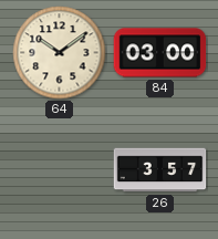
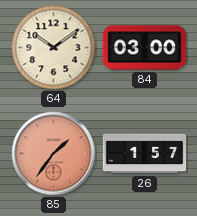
85: none -> 1:36
26: 3:57 -> 1:57
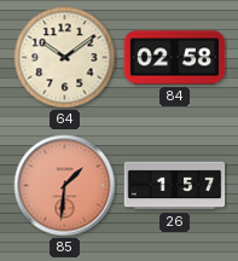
84: 03:00 -> 02:58
85: 1:36 -> 1:31
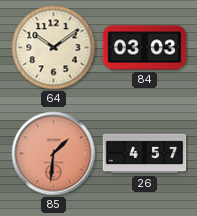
84: 02:58 -> 03:03
26: 1:57 -> 4:57
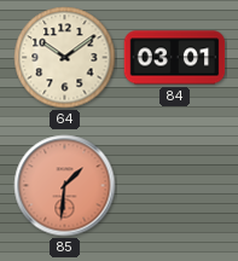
84: 03:03 -> 03:01
26: 4:57 -> none
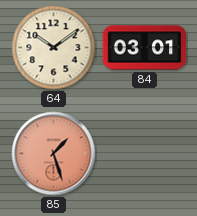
85: 1:31 -> 1:27
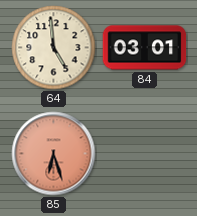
64: 10:09 -> 4:59
85: 1:27 -> 6:27
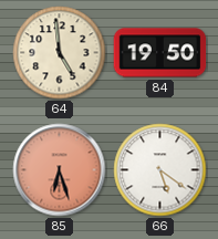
84: 03:01 -> 19:50
66: none -> 5:21
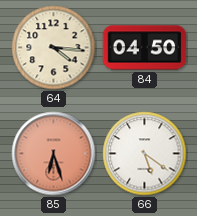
64: 4:59 -> 4:16
84: 19:50 -> 04:50
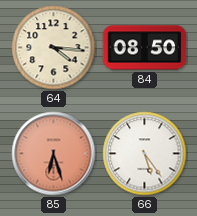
84: 04:50 -> 08:50
66: 5:21 -> 5:24
